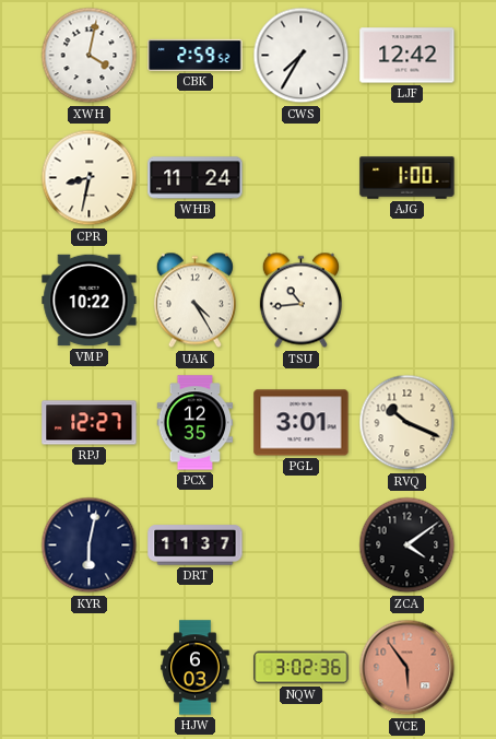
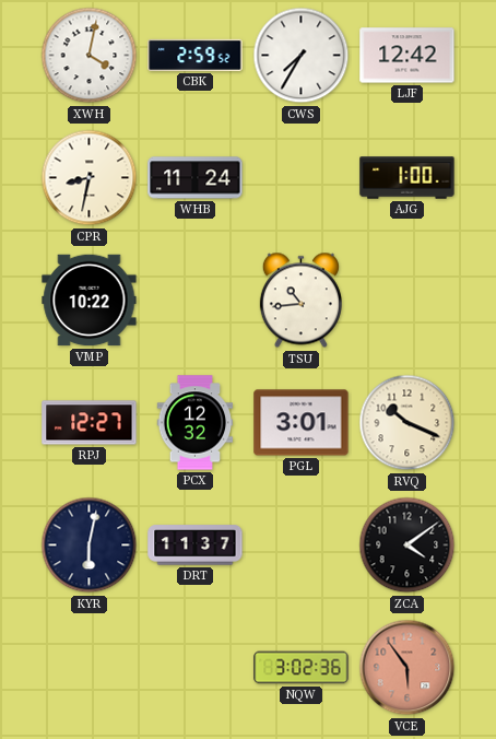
UAK: 4:25 -> none
PCX: 12:35 -> 12:32
HJW: 6:03 -> none
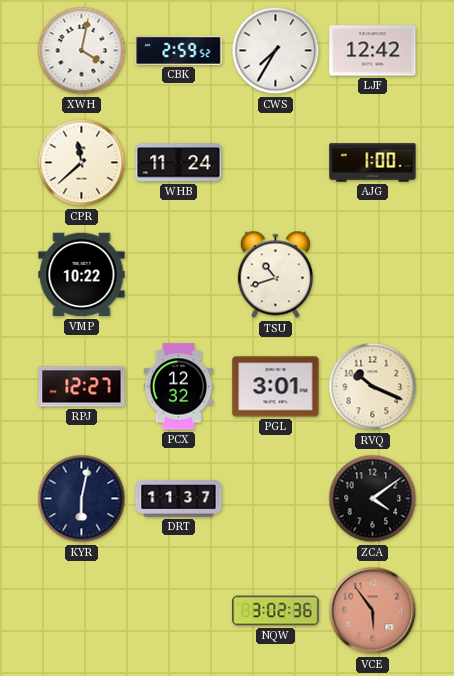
CPR: 8:32 -> 11:38
TSU: 10:44 -> 10:42
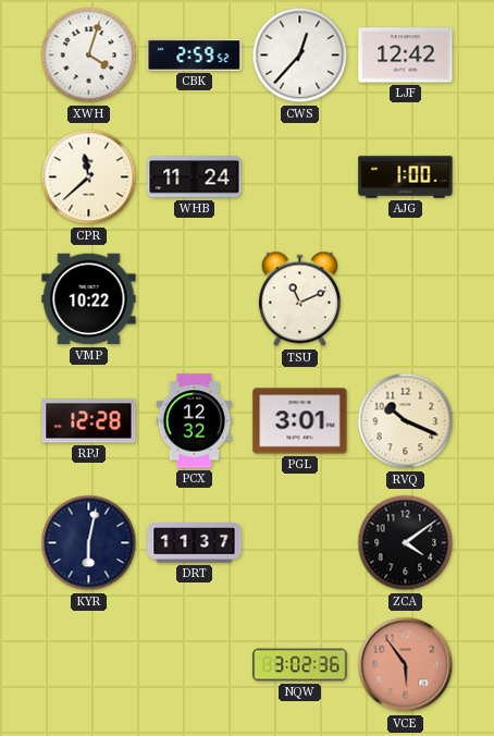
XWH: 4:02 -> 4:03
CWS: 7:35 -> 12:37
TSU: 10:42 -> 11:11
RPJ: 12:27 -> 12:28
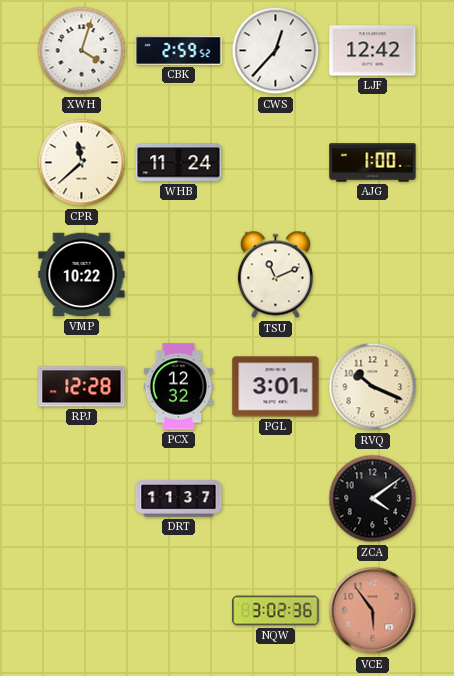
KYR: 6:02 -> none
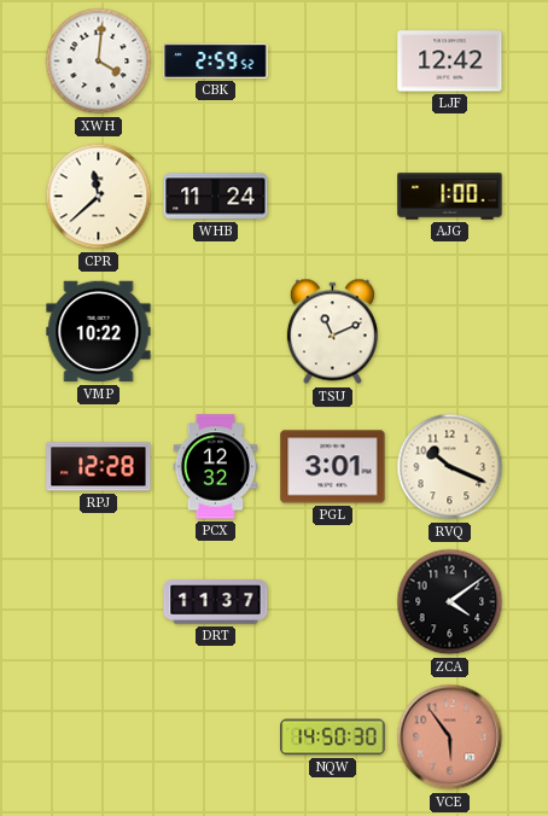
XWH: 4:03 -> 4:01
CWS: 12:37 -> none
NQW: 3:02 -> 14:50
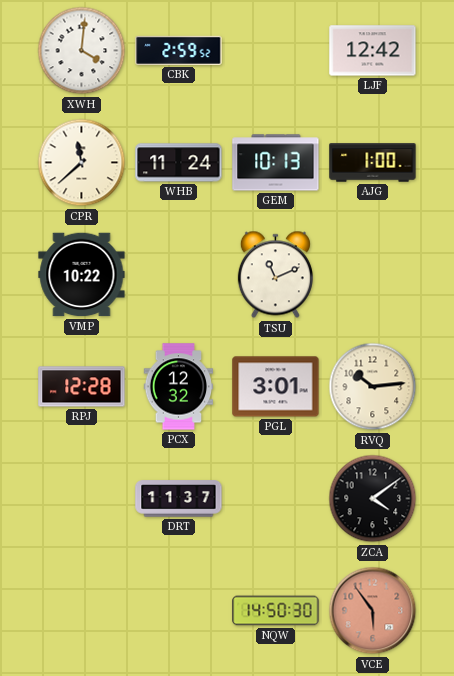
GEM: none -> 10:13
RVQ: 10:19 -> 10:14
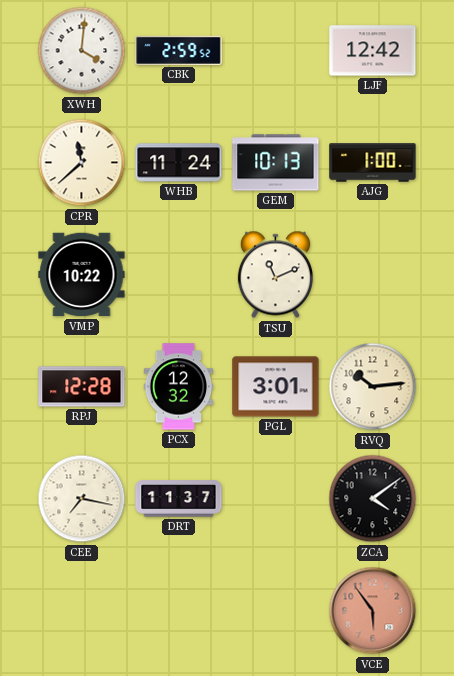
CEE: none -> 7:17
NQW: 14:50 -> none
